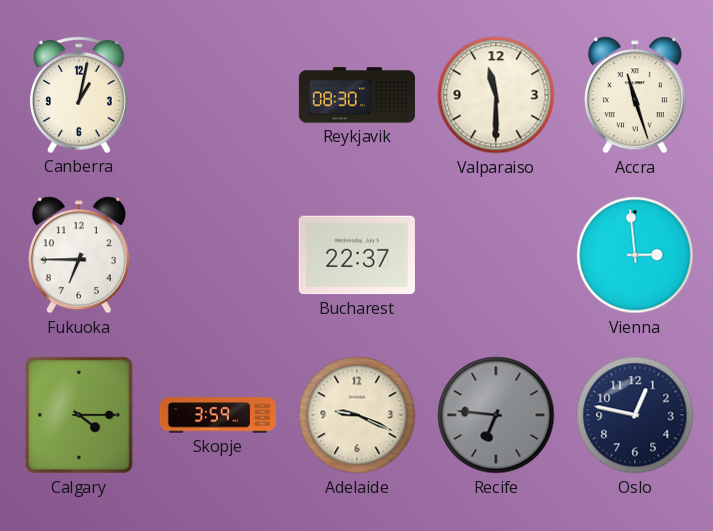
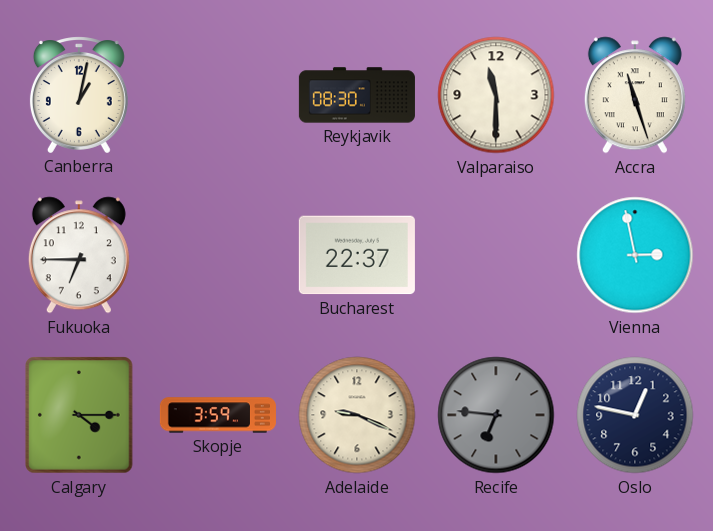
Vienna: 2:59 -> 2:58
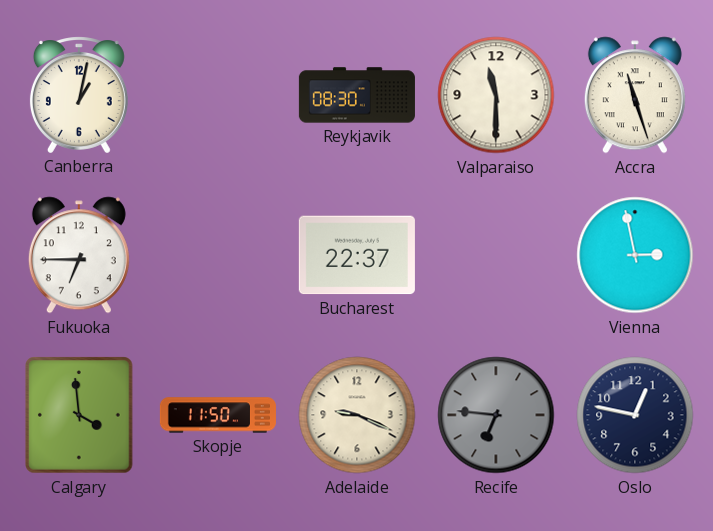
Calgary: 4:15 -> 3:59
Skopje: 3:59 -> 11:50
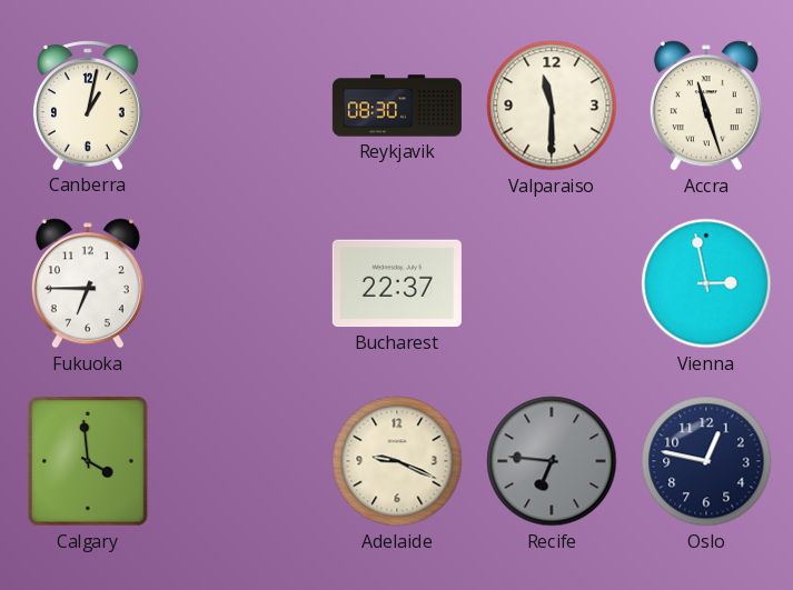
Skopje: 11:50 -> none
